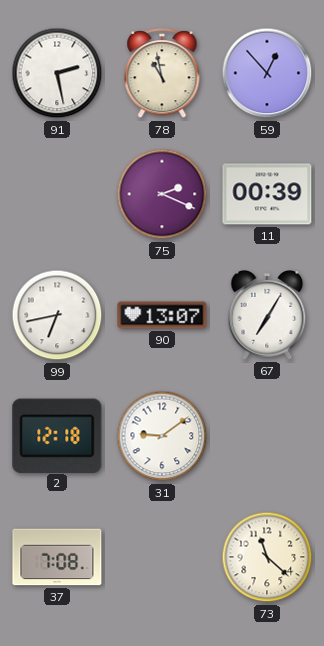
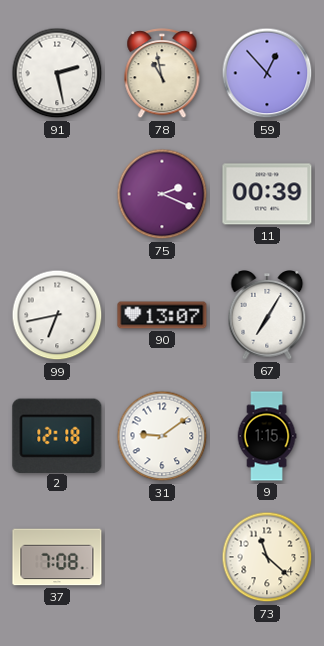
9: none -> 1:15
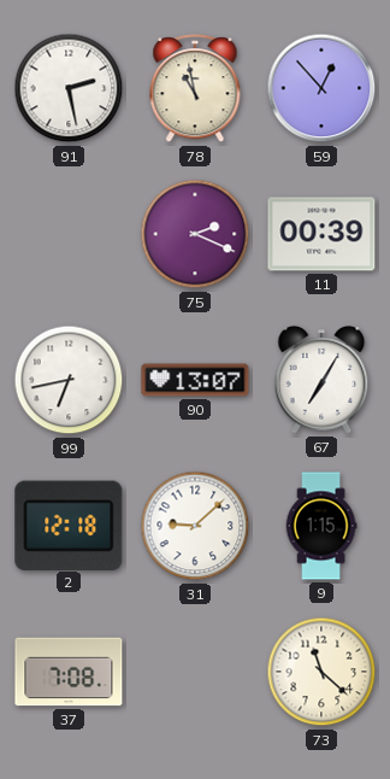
31: 9:09 -> 9:08
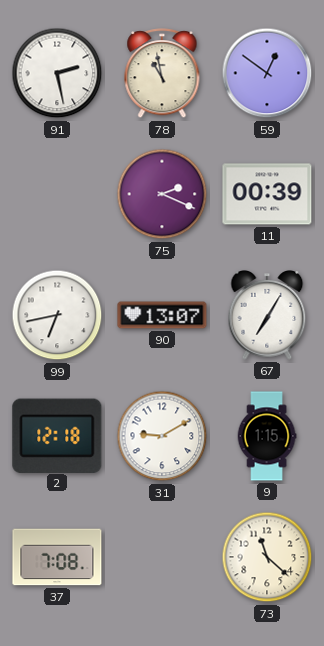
59: 12:53 -> 12:51
31: 9:08 -> 9:10
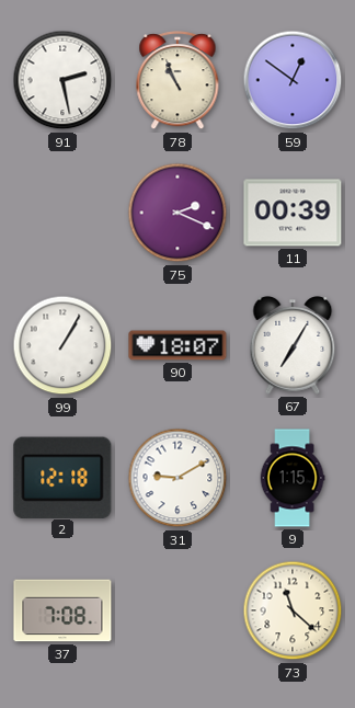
78: 10:58 -> 10:56
99: 6:43 -> 1:05
90: 13:07 -> 18:07
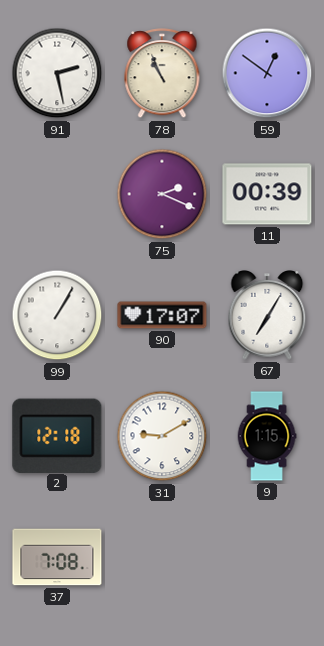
90: 18:07 -> 17:07
73: 11:22 -> none
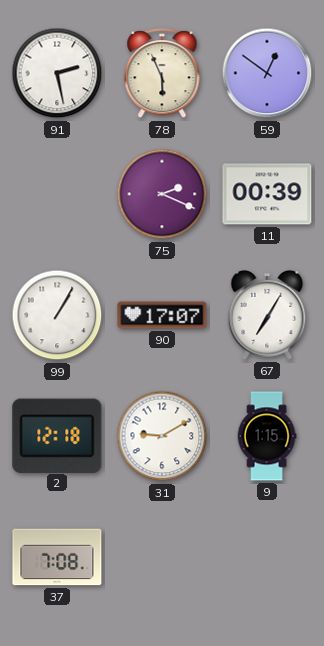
78: 10:56 -> 5:56
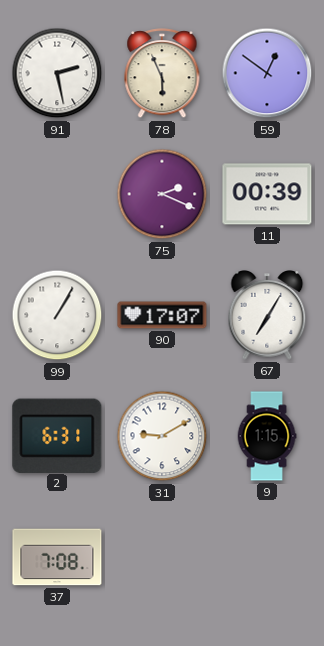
2: 12:18 -> 6:31
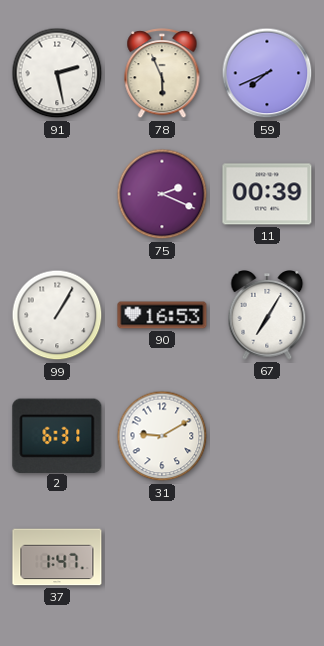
59: 12:51 -> 7:41
90: 17:07 -> 16:53
9: 1:15 -> none
37: 7:08 -> 1:47
